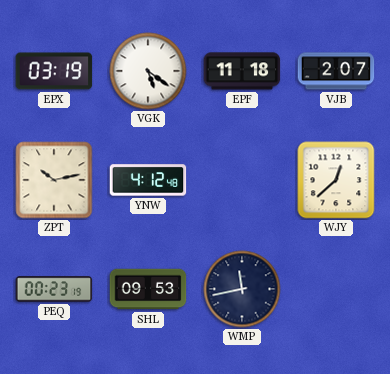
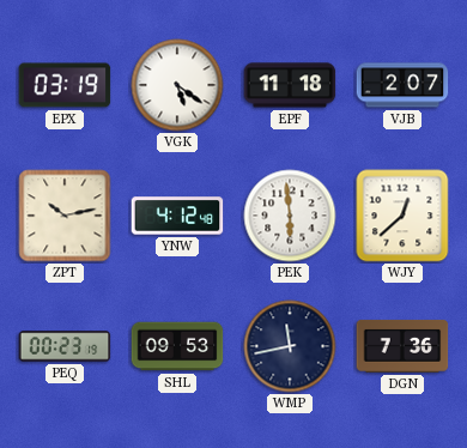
PEK: none -> 5:59
DGN: none -> 7:36
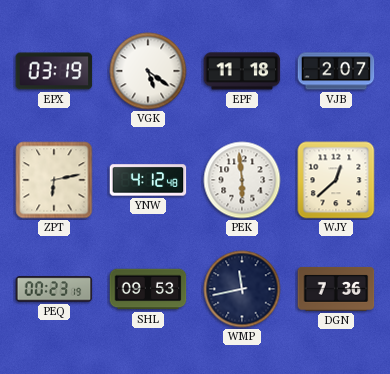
ZPT: 10:13 -> 6:13
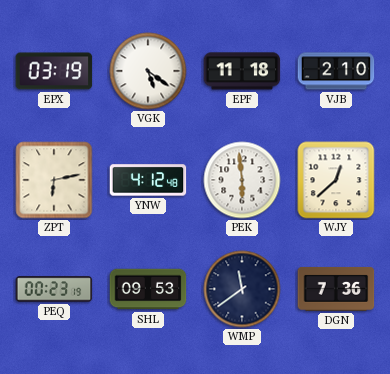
VJB: 2:07 -> 2:10
WMP: 11:43 -> 11:39
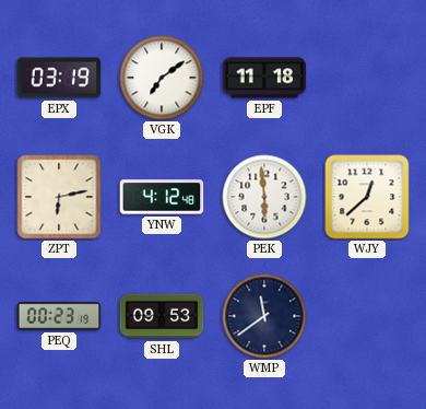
VGK: 5:21 -> 7:09
VJB: 2:10 -> none
DGN: 7:36 -> none
